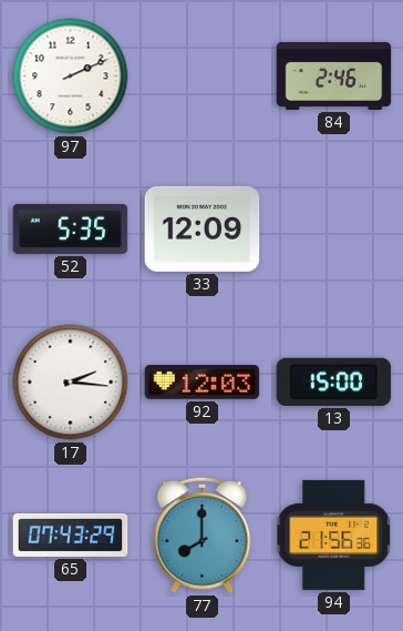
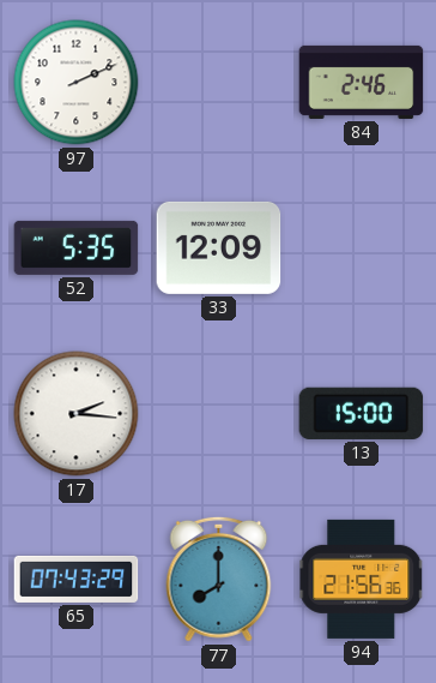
92: 12:03 -> none
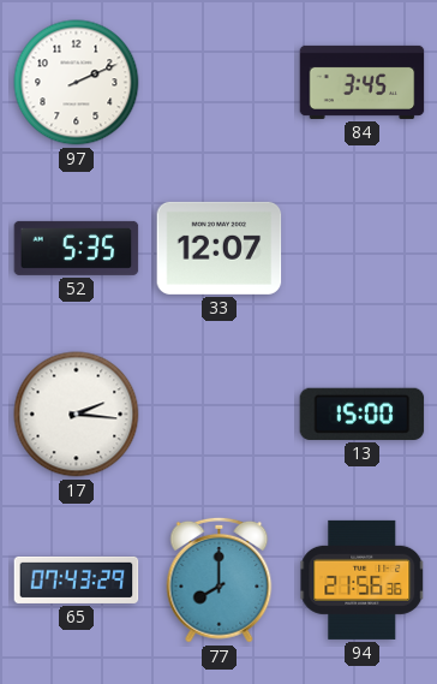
84: 2:46 -> 3:45
33: 12:09 -> 12:07
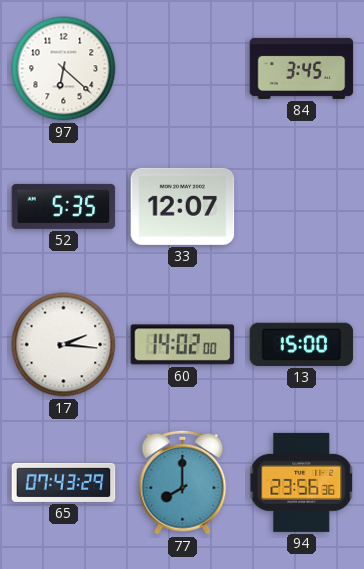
97: 2:11 -> 6:22
60: none -> 14:02
94: 21:56 -> 23:56
